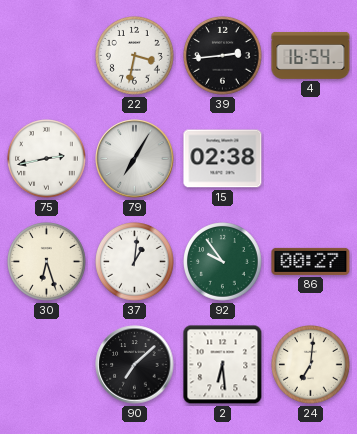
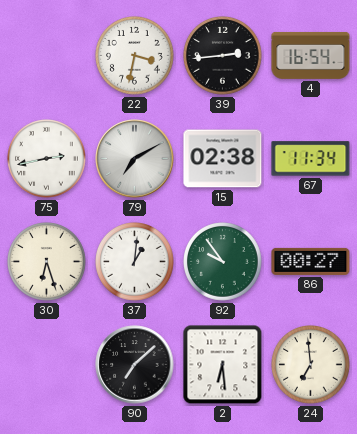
79: 7:05 -> 7:10
67: none -> 11:34
24: 7:01 -> 6:59
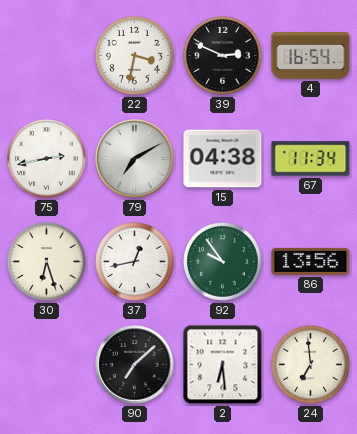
39: 2:44 -> 2:49
15: 02:38 -> 04:38
37: 1:01 -> 12:43
86: 00:27 -> 13:56
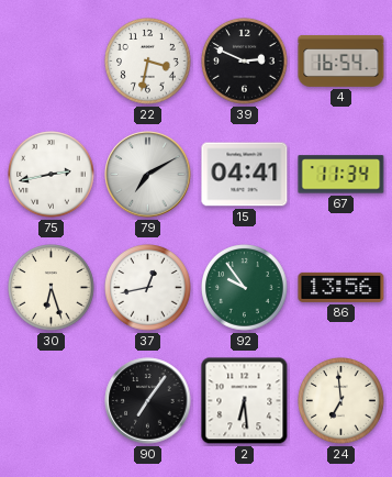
15: 04:38 -> 04:41
90: 7:08 -> 7:06
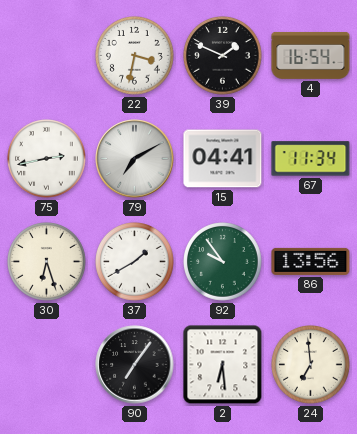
39: 2:49 -> 1:49
37: 12:43 -> 1:40
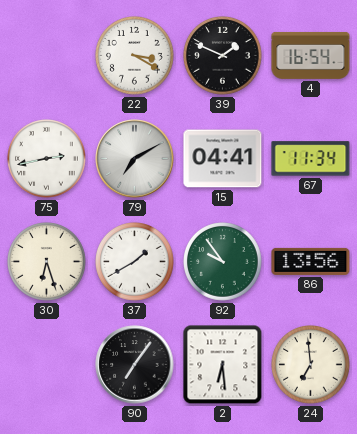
22: 3:32 -> 3:20
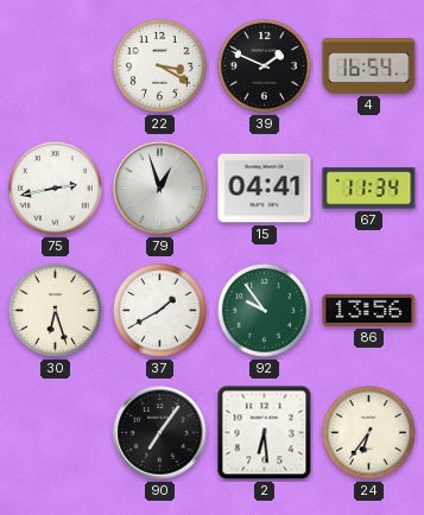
79: 7:10 -> 12:57
24: 6:59 -> 6:36
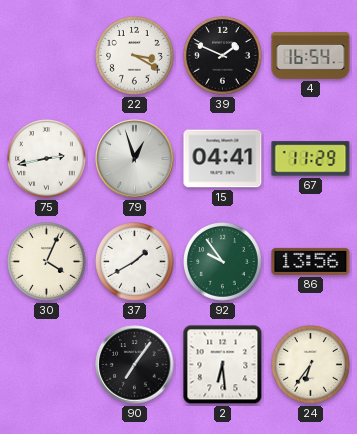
67: 11:34 -> 11:29
30: 6:27 -> 4:04
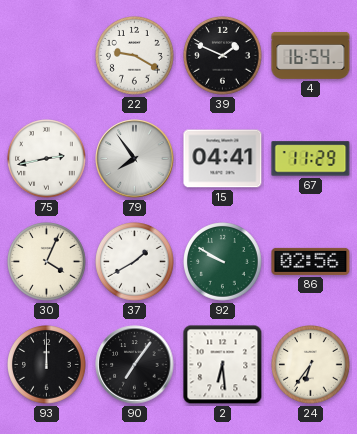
22: 3:20 -> 9:20
79: 12:57 -> 7:54
92: 9:54 -> 9:50
86: 13:56 -> 02:56
93: none -> 12:00
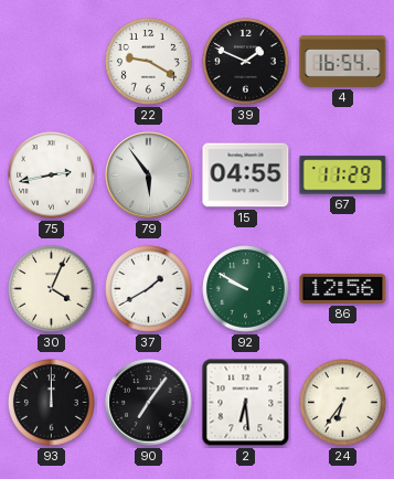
79: 7:54 -> 5:54
15: 04:41 -> 04:55
86: 02:56 -> 12:56
